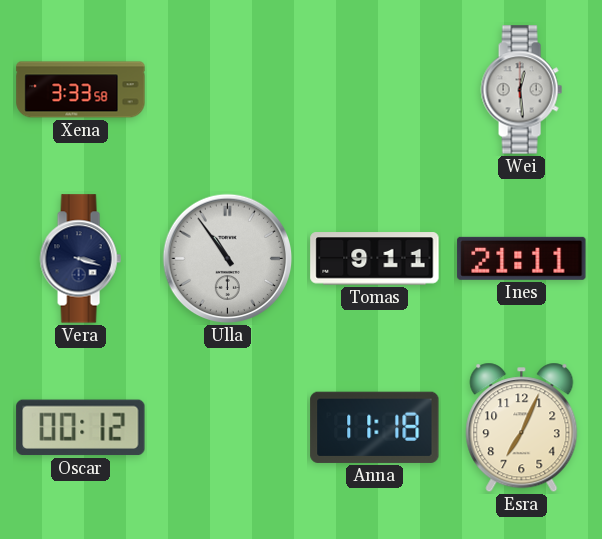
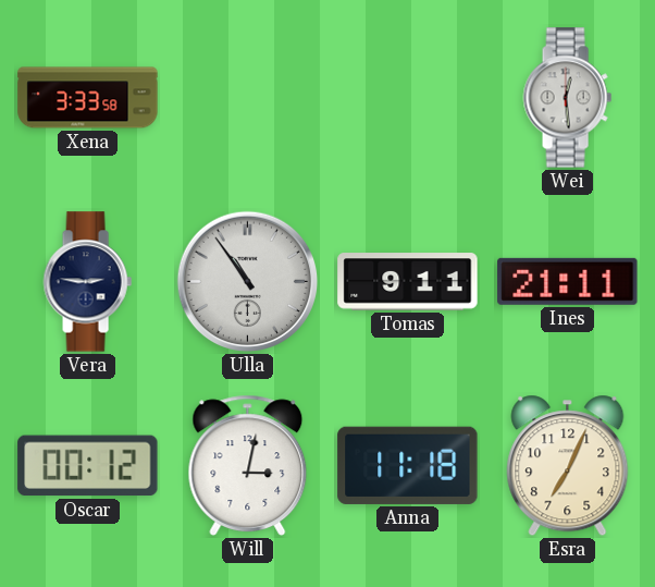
Vera: 3:18 -> 2:46
Will: none -> 3:02
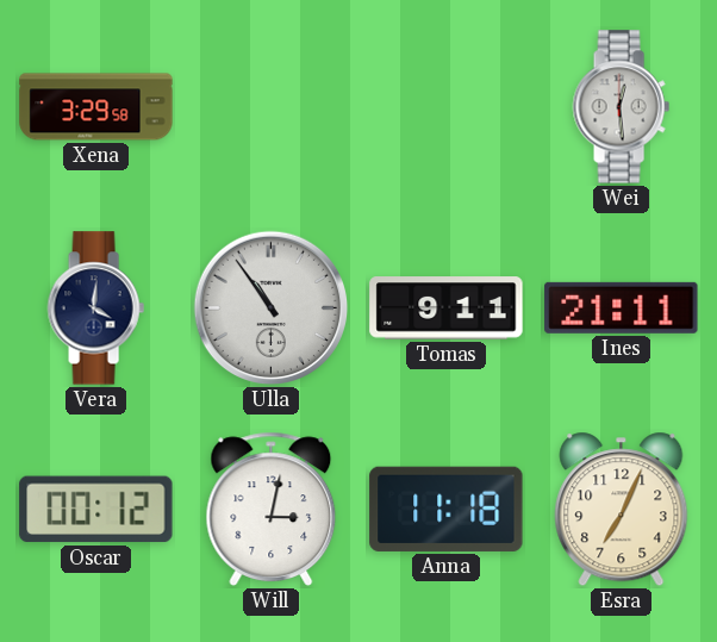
Xena: 3:33 -> 3:29
Vera: 2:46 -> 4:01
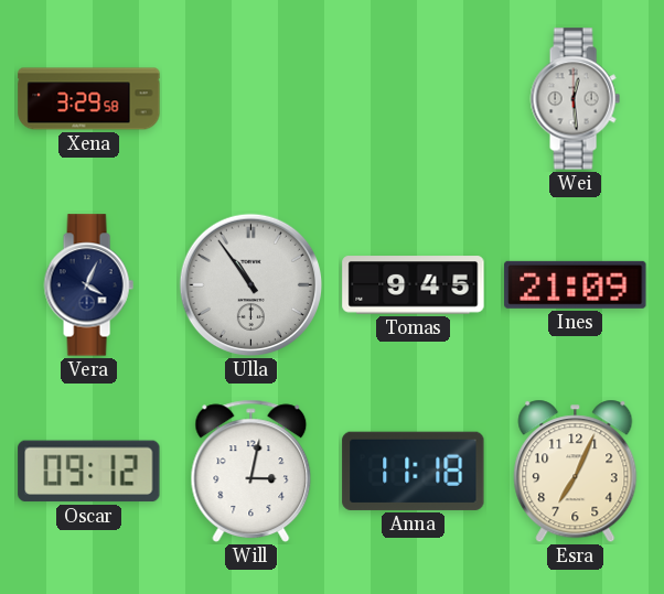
Vera: 4:01 -> 4:04
Tomas: 9:11 -> 9:45
Ines: 21:11 -> 21:09
Oscar: 00:12 -> 09:12
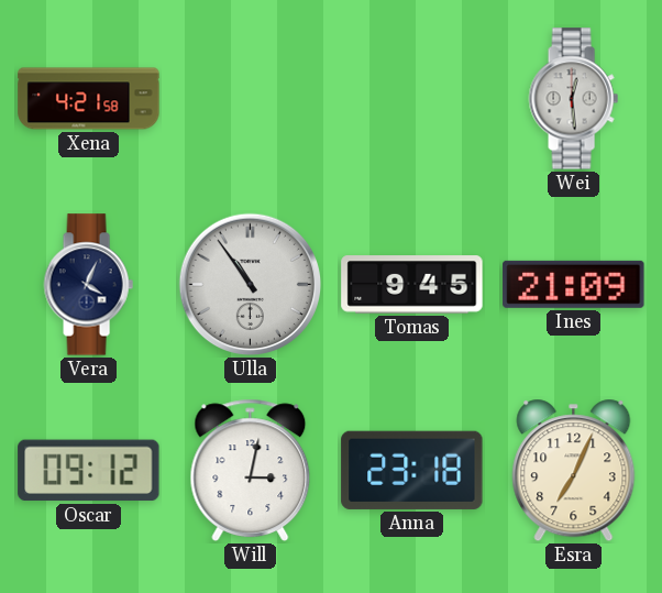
Xena: 3:29 -> 4:21
Anna: 11:18 -> 23:18
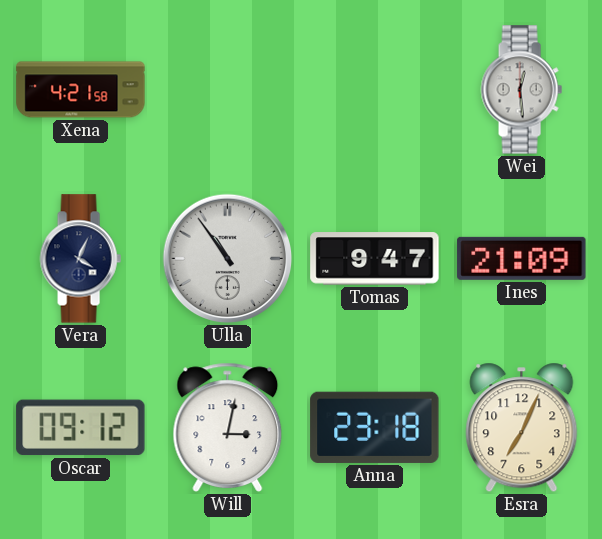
Tomas: 9:45 -> 9:47
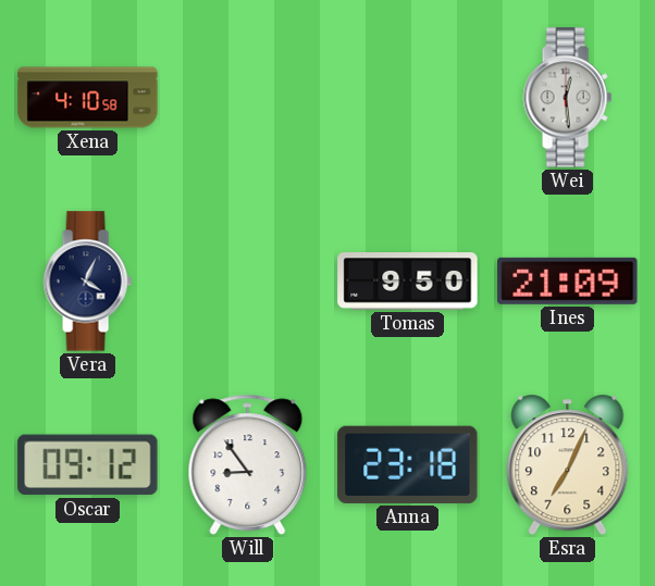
Xena: 4:21 -> 4:10
Ulla: 10:54 -> none
Tomas: 9:47 -> 9:50
Will: 3:02 -> 8:54
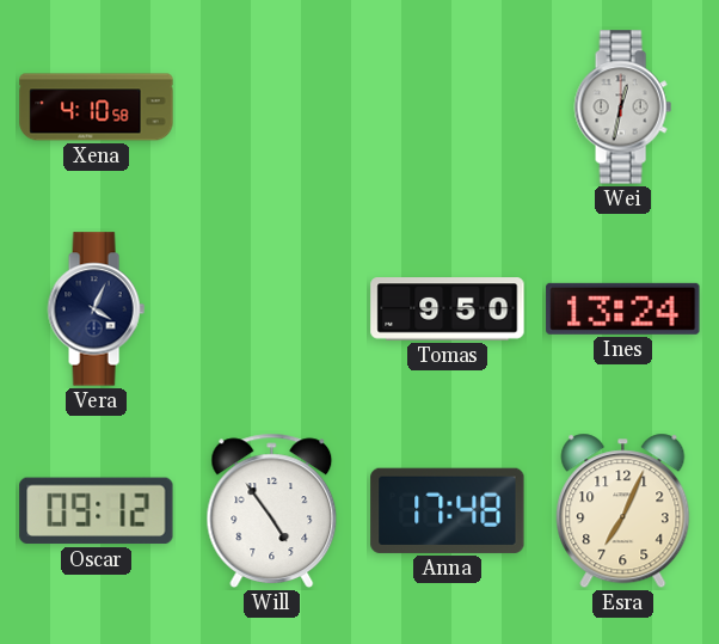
Wei: 12:29 -> 12:32
Ines: 21:09 -> 13:24
Will: 8:54 -> 4:54
Anna: 23:18 -> 17:48
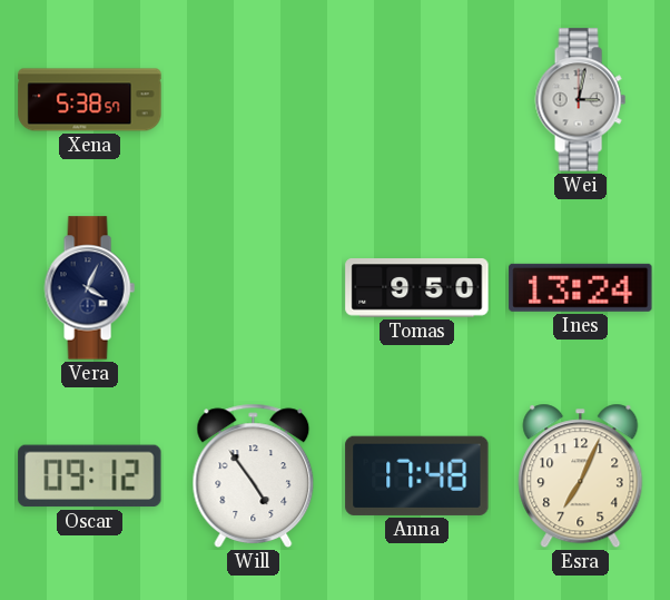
Xena: 4:10 -> 5:38
Wei: 12:32 -> 3:02
